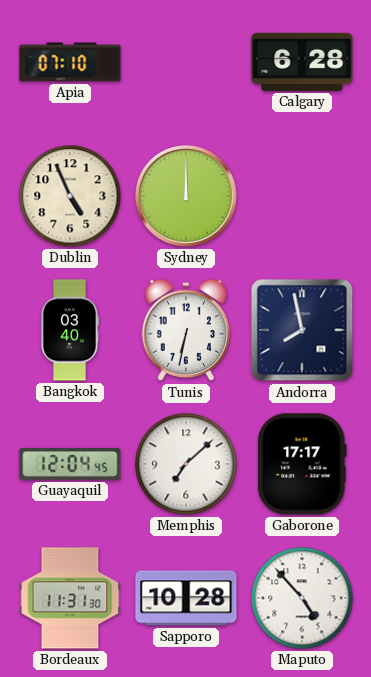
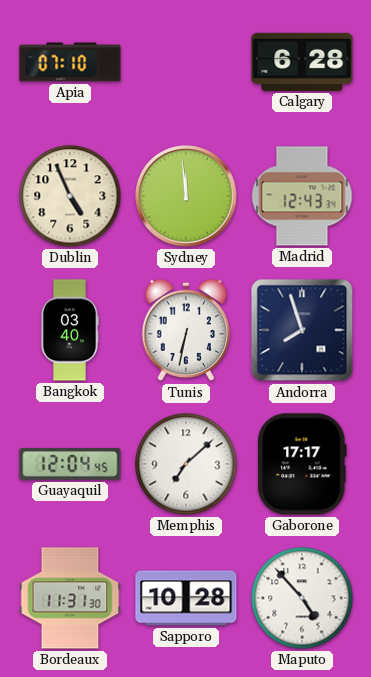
Sydney: 12:00 -> 11:59
Madrid: none -> 12:43
Andorra: 7:58 -> 7:57
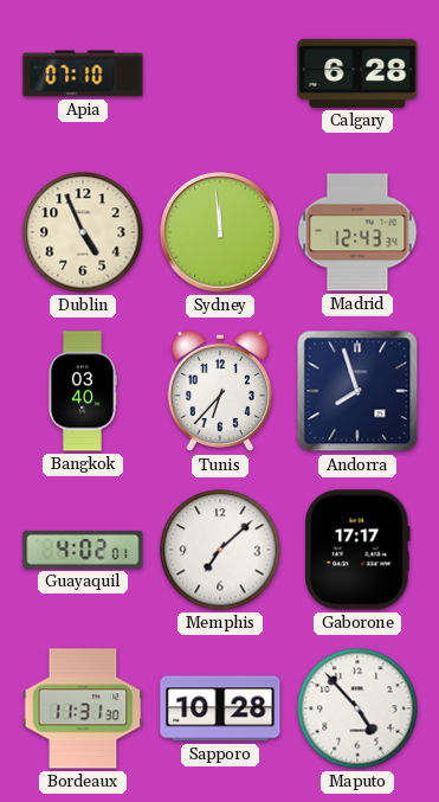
Tunis: 6:32 -> 6:37
Guayaquil: 12:04 -> 4:02
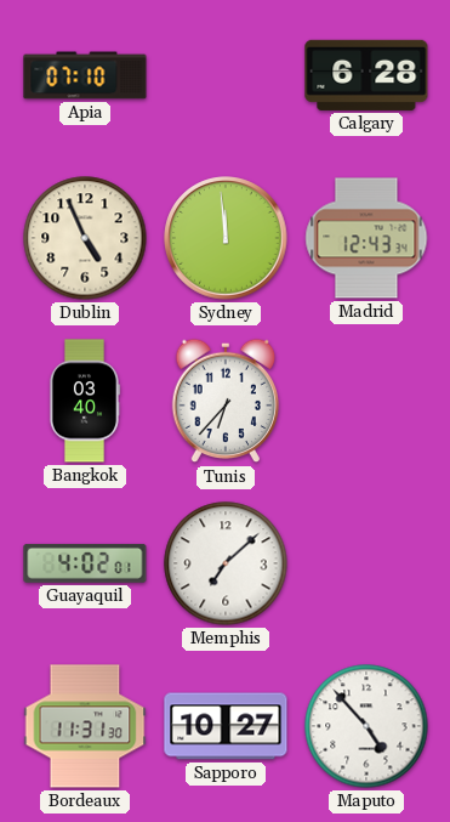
Andorra: 7:57 -> none
Gaborone: 17:17 -> none
Sapporo: 10:28 -> 10:27
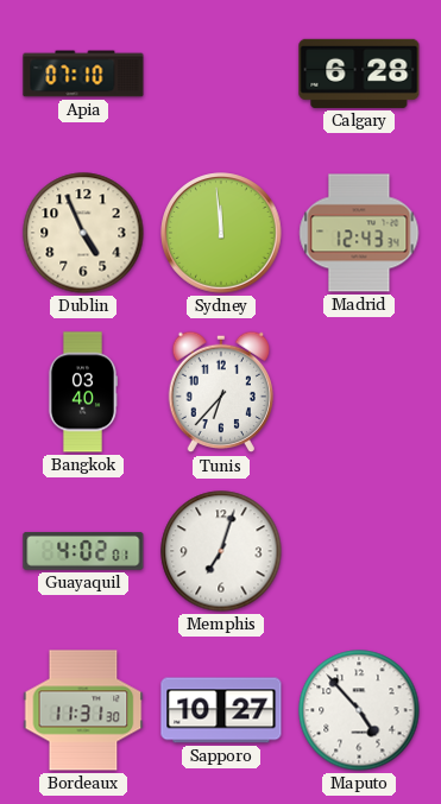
Memphis: 7:08 -> 7:03
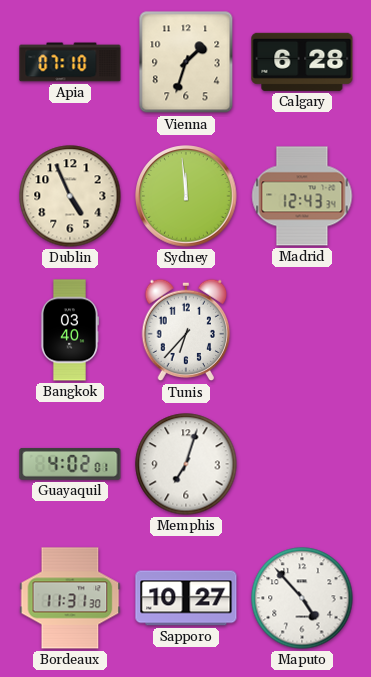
Vienna: none -> 1:33
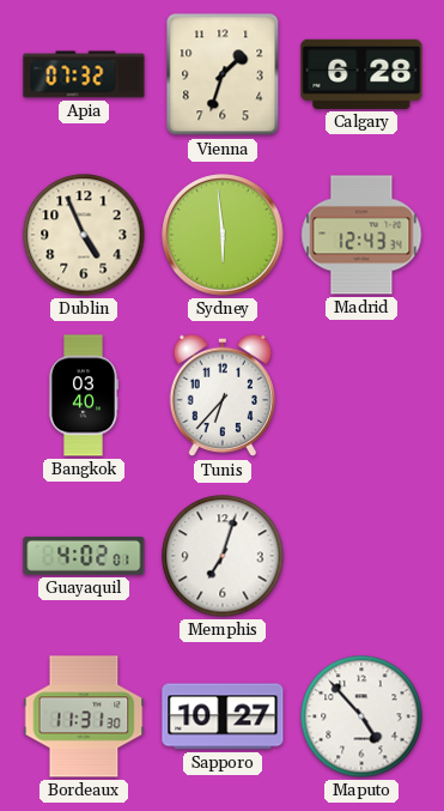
Apia: 07:10 -> 07:32
Sydney: 11:59 -> 5:59
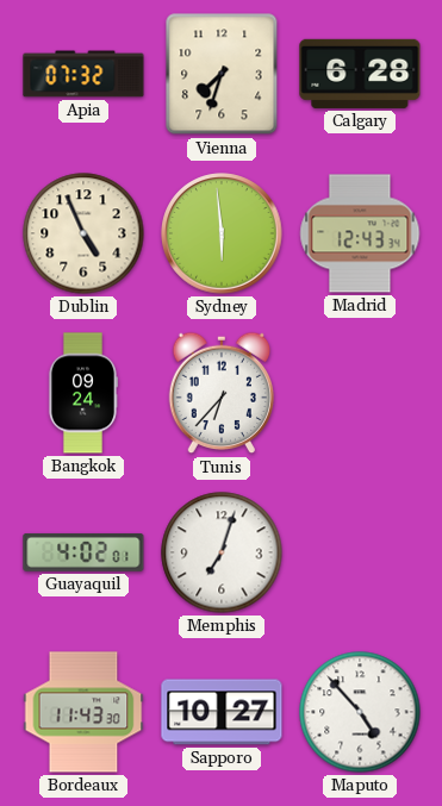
Vienna: 1:33 -> 7:33
Bangkok: 03:40 -> 09:24
Bordeaux: 11:31 -> 11:43
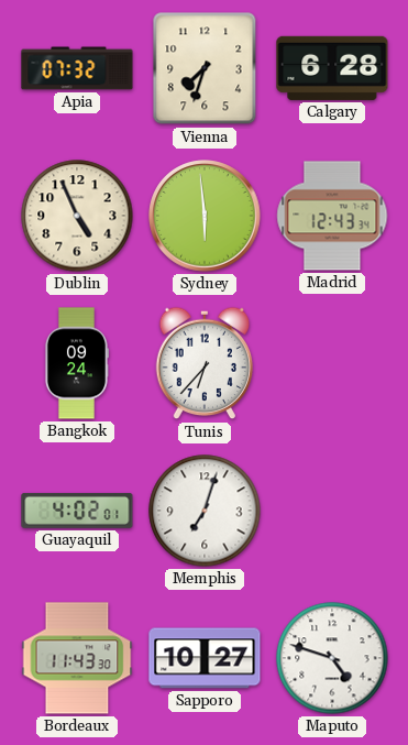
Maputo: 4:53 -> 4:48
